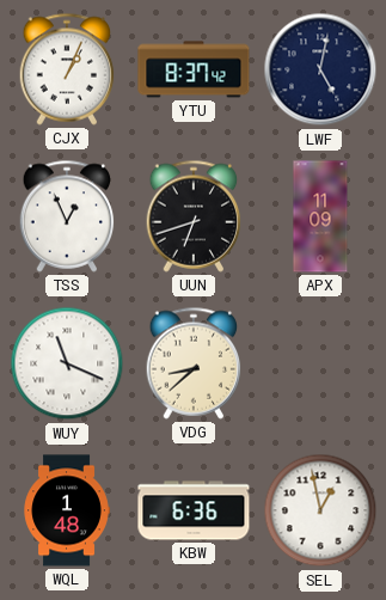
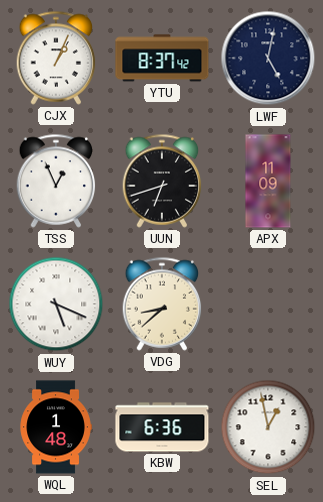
WUY: 11:19 -> 5:19
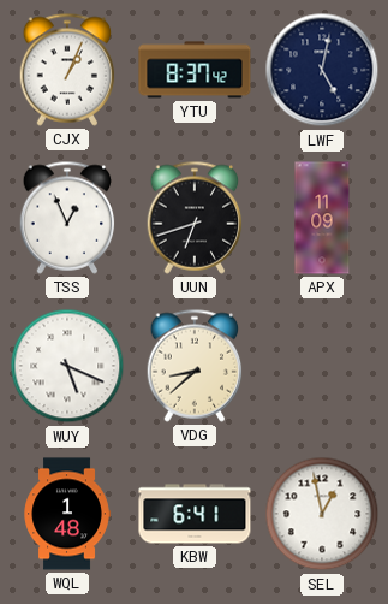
KBW: 6:36 -> 6:41
